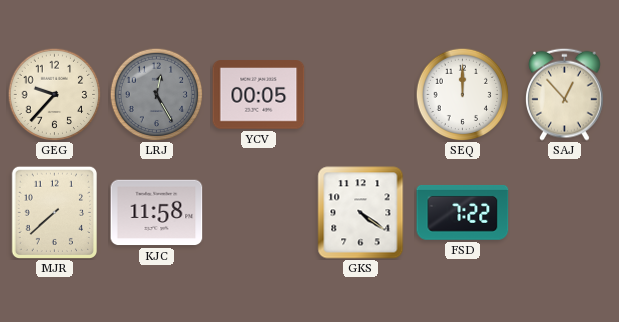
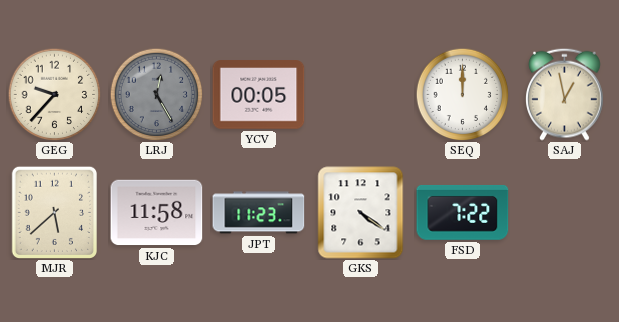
SAJ: 12:53 -> 12:58
MJR: 7:38 -> 5:38
JPT: none -> 11:23
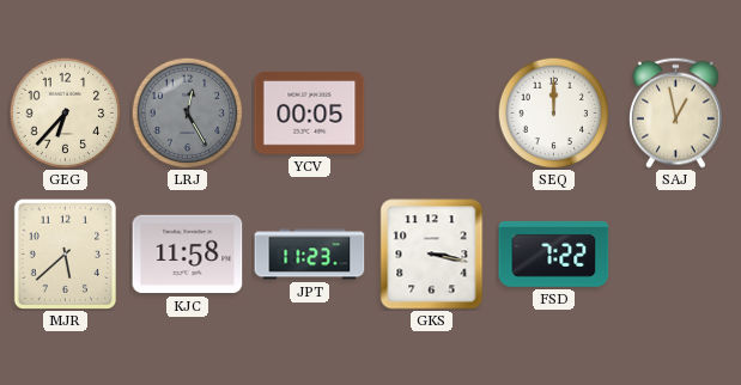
GEG: 9:37 -> 6:37
GKS: 4:21 -> 3:17
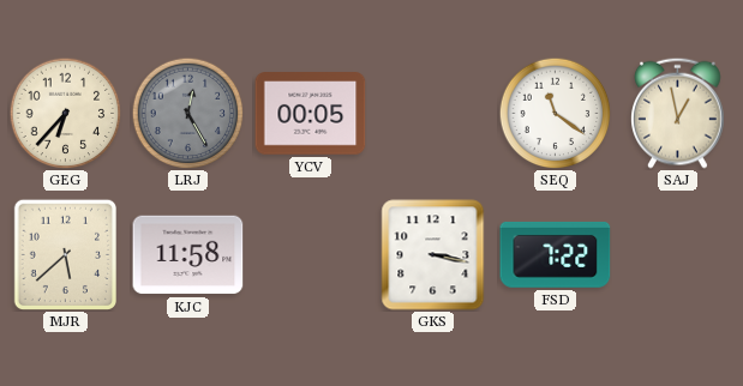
SEQ: 12:00 -> 11:21
JPT: 11:23 -> none
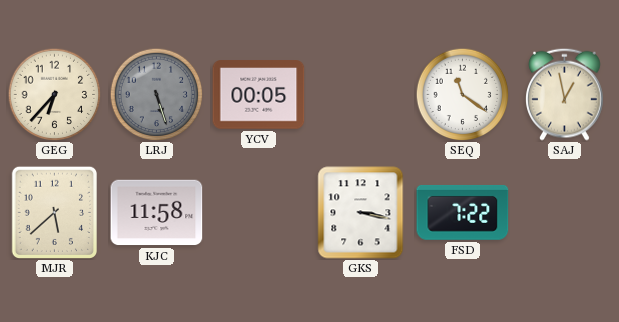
LRJ: 12:25 -> 5:27
